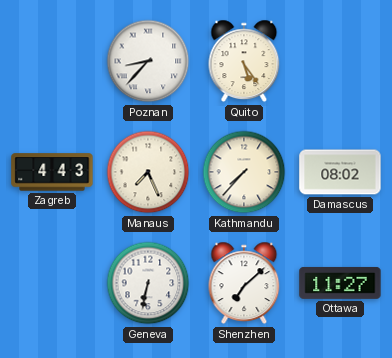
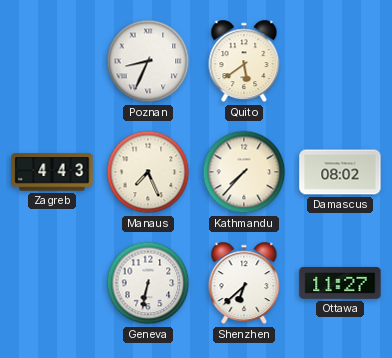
Poznan: 8:37 -> 8:34
Quito: 5:24 -> 5:39
Shenzhen: 7:08 -> 6:38
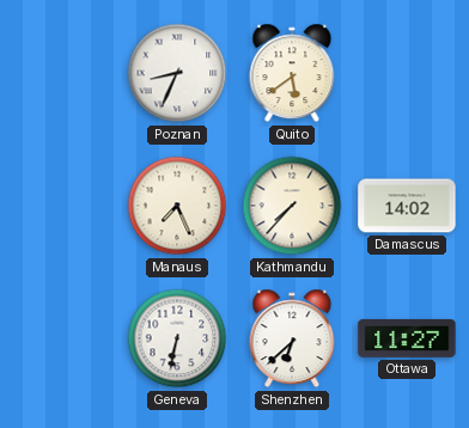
Zagreb: 4:43 -> none
Damascus: 08:02 -> 14:02
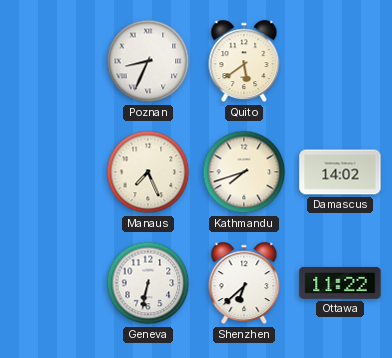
Kathmandu: 7:37 -> 7:42
Ottawa: 11:27 -> 11:22
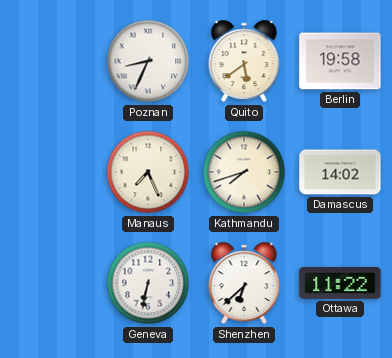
Berlin: none -> 19:58
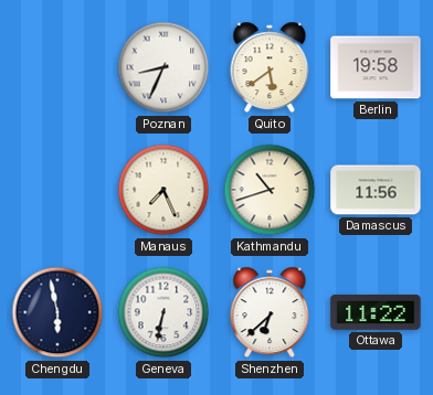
Kathmandu: 7:42 -> 10:42
Damascus: 14:02 -> 11:56
Chengdu: none -> 5:58
